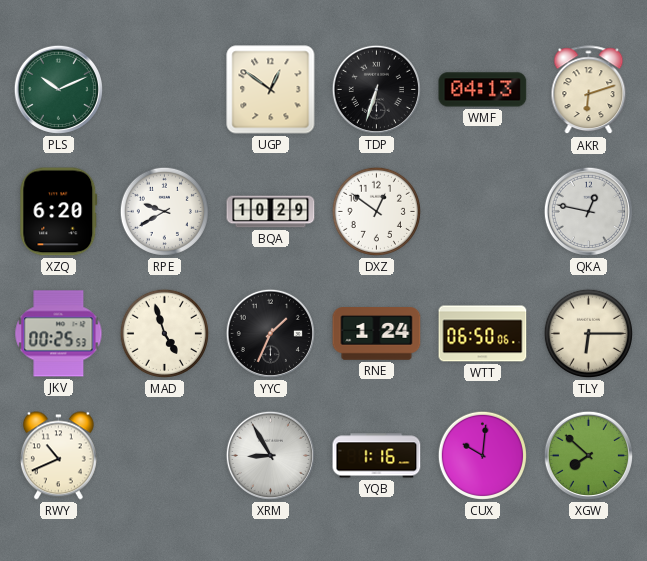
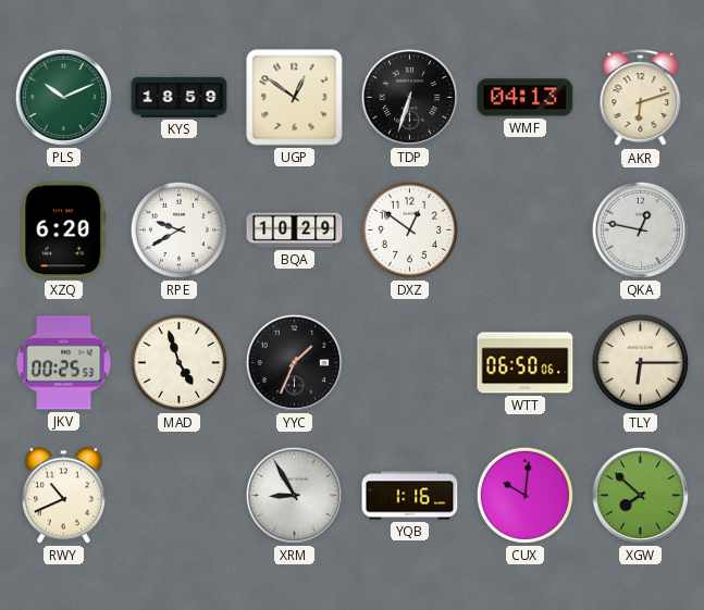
KYS: none -> 18:59
RNE: 1:24 -> none
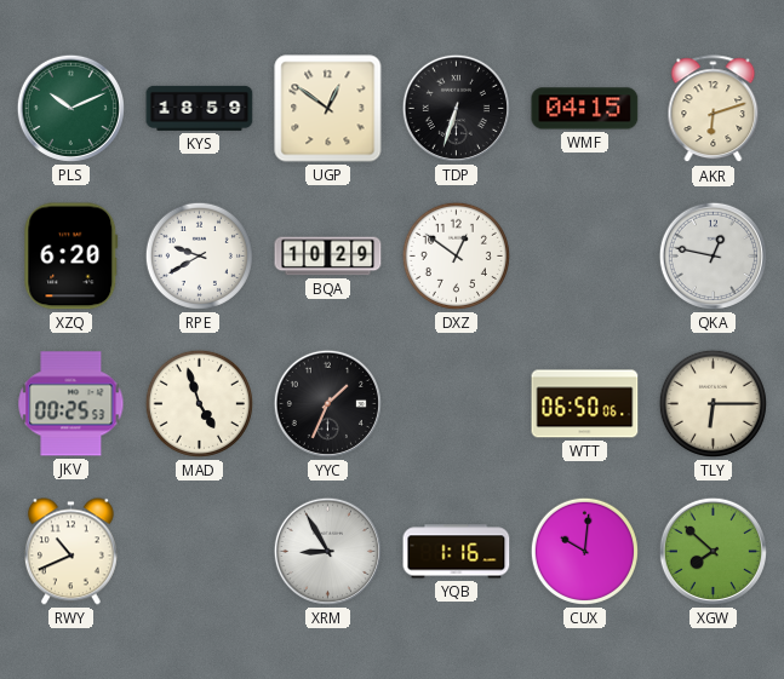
WMF: 04:13 -> 04:15
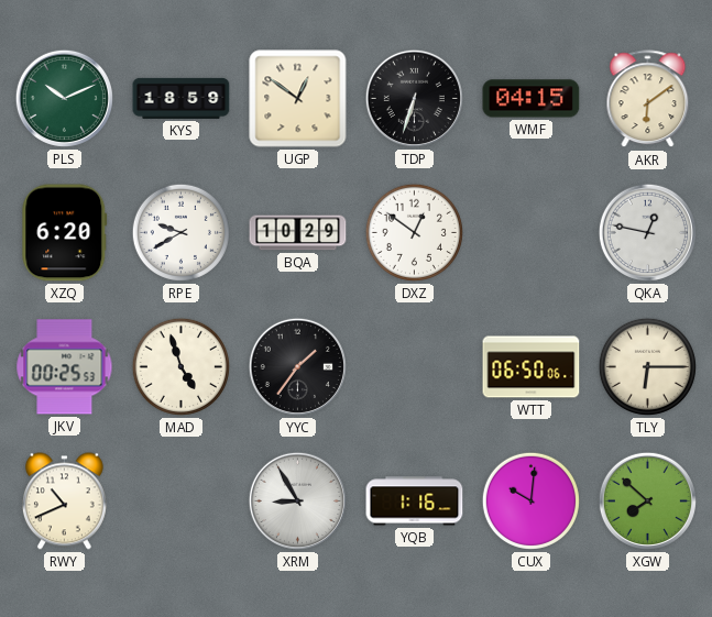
AKR: 6:12 -> 6:09
YYC: 1:34 -> 1:36
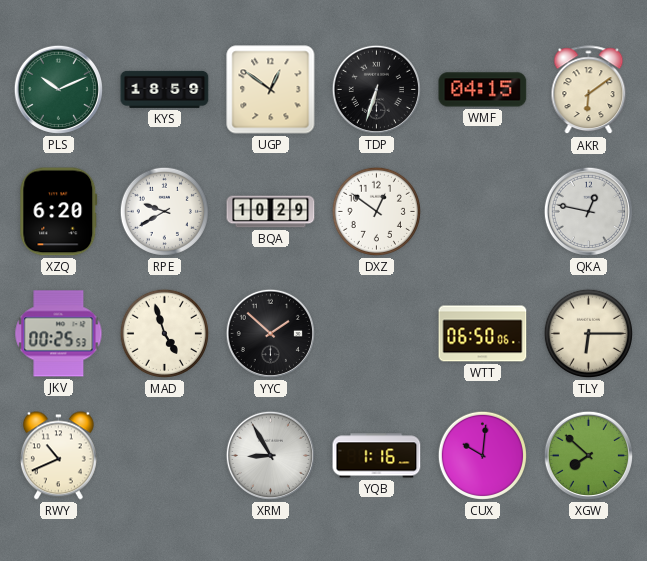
YYC: 1:36 -> 1:52
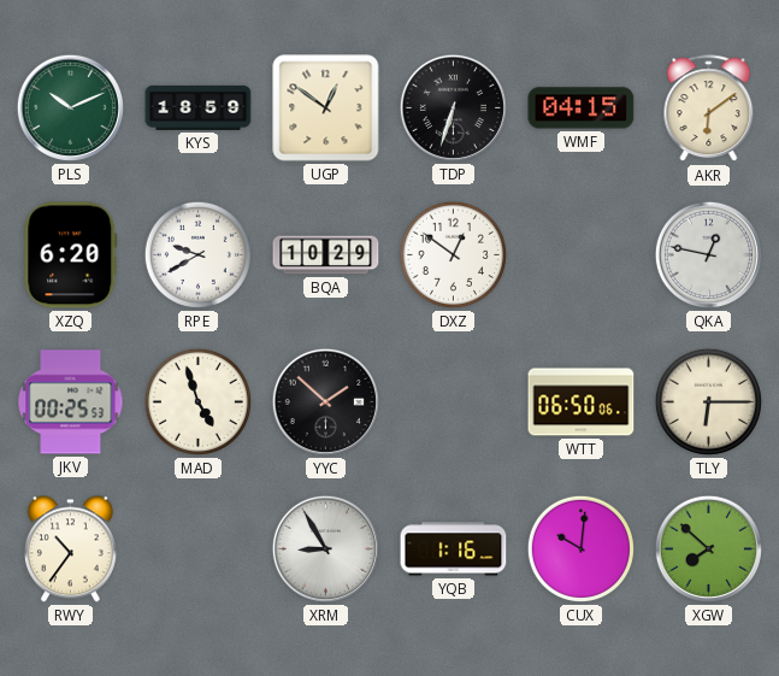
RWY: 10:41 -> 10:36
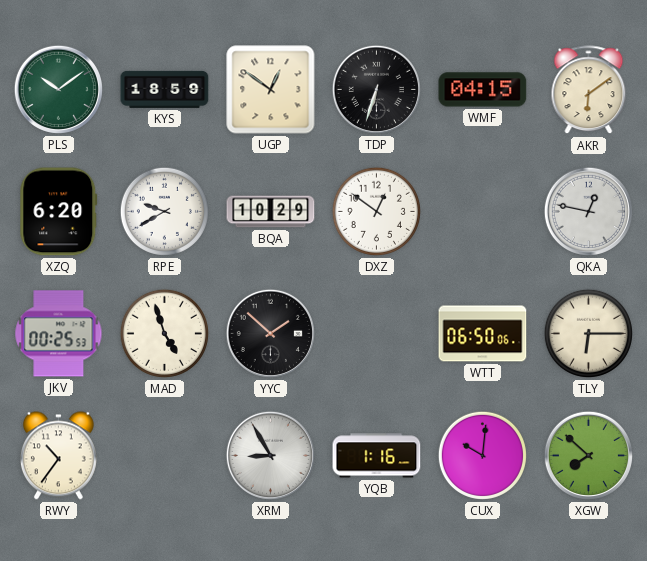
PLS: 10:11 -> 10:09
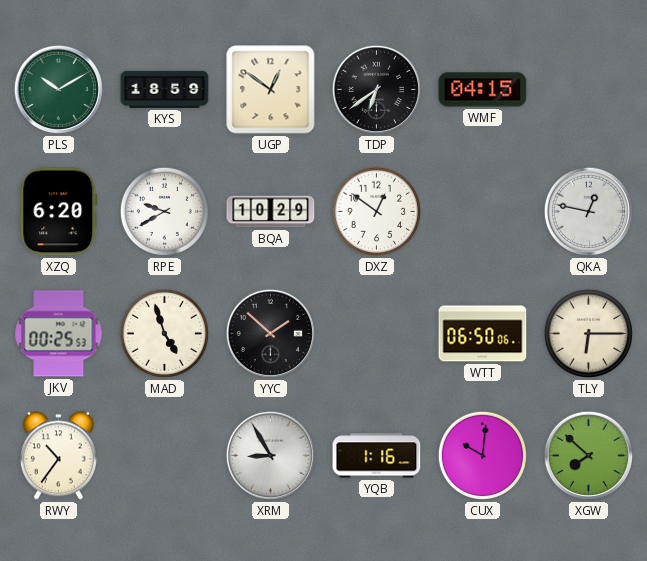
PLS: 10:09 -> 10:10
TDP: 6:33 -> 6:39
AKR: 6:09 -> none
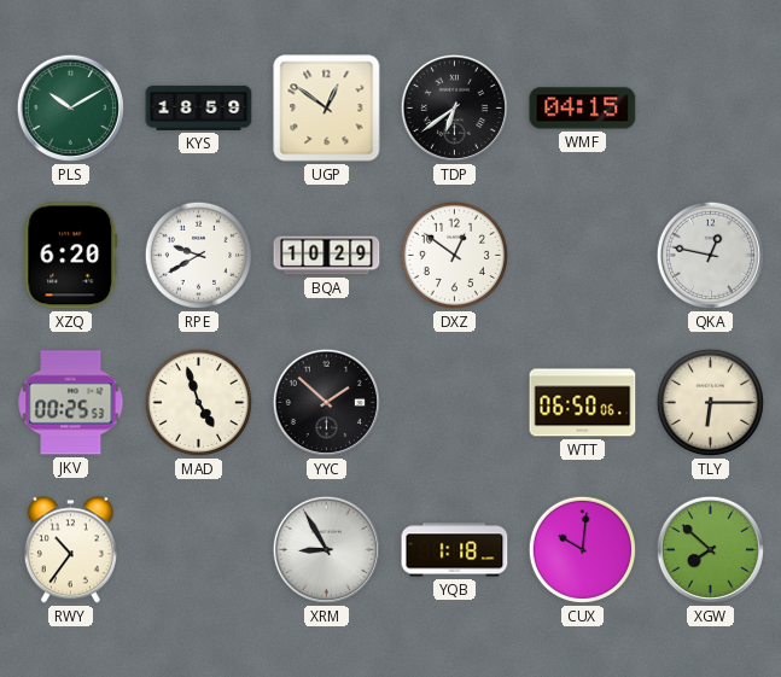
YQB: 1:16 -> 1:18
